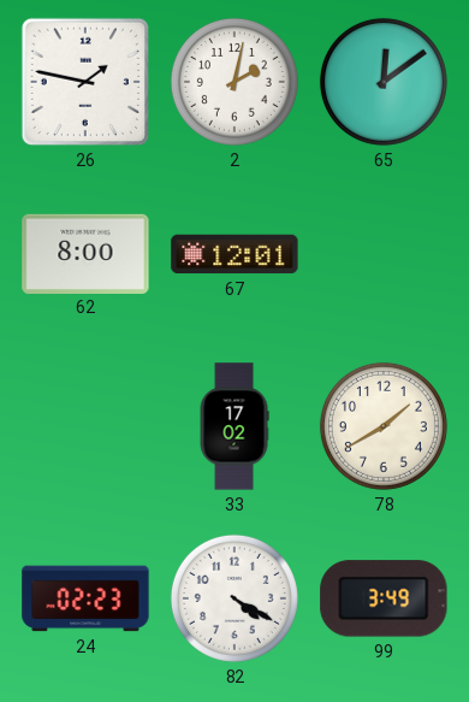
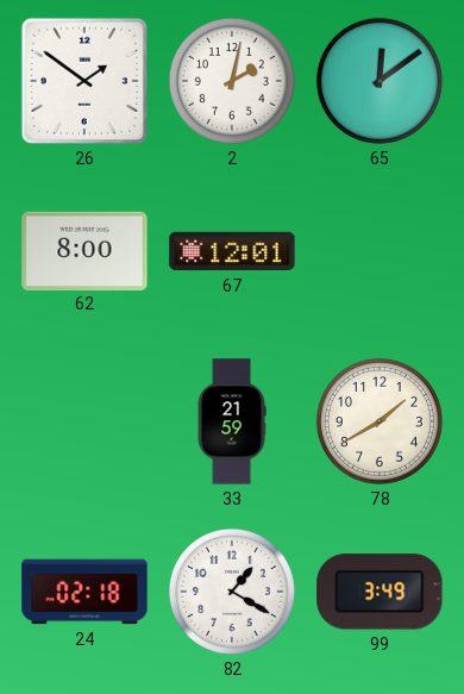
26: 1:47 -> 1:51
33: 17:02 -> 21:59
24: 02:23 -> 02:18
82: 4:20 -> 1:20
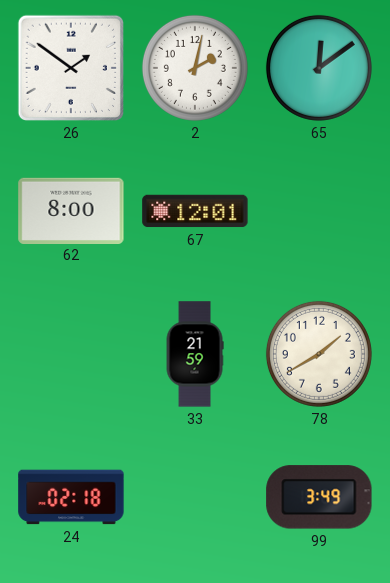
82: 1:20 -> none
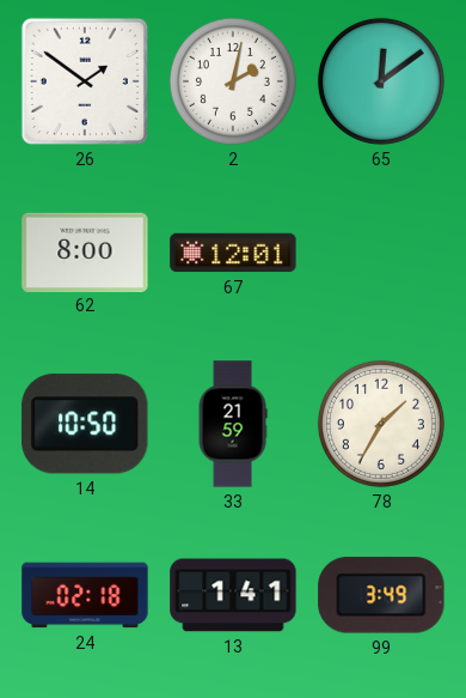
14: none -> 10:50
78: 1:40 -> 1:35
13: none -> 1:41
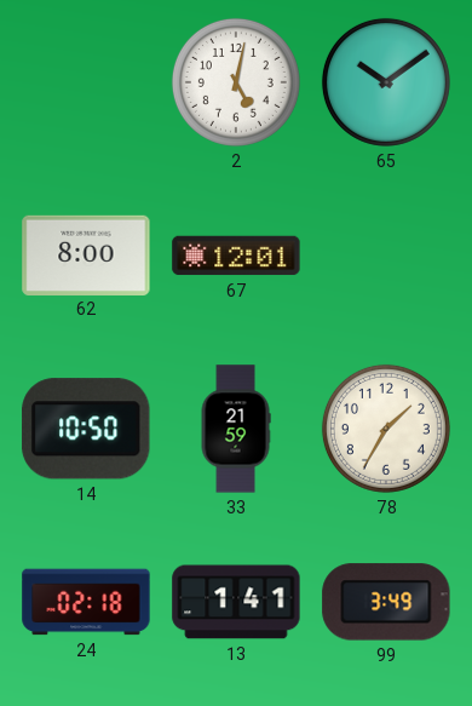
26: 1:51 -> none
2: 2:02 -> 5:02
65: 12:09 -> 10:09
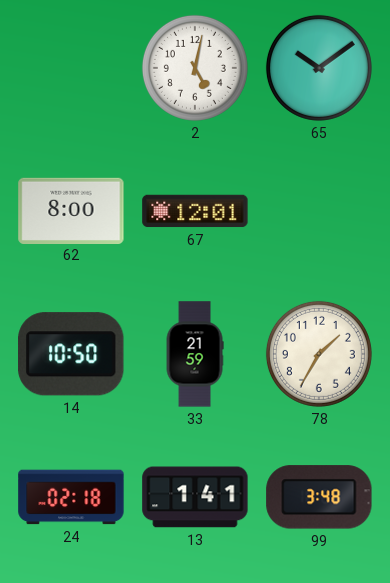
99: 3:49 -> 3:48
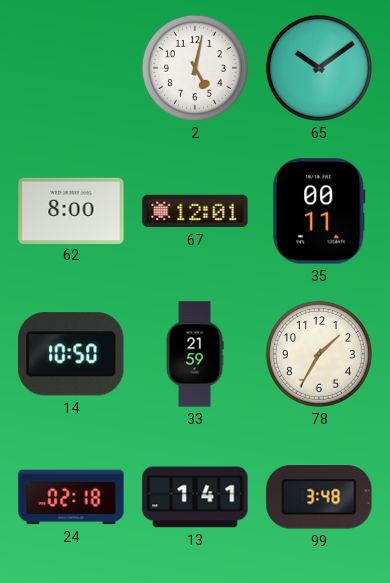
35: none -> 00:11
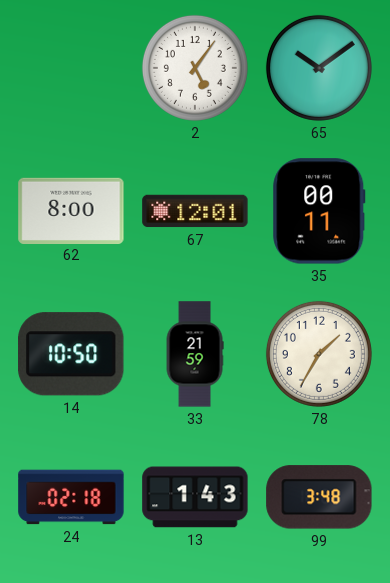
2: 5:02 -> 5:06
13: 1:41 -> 1:43
